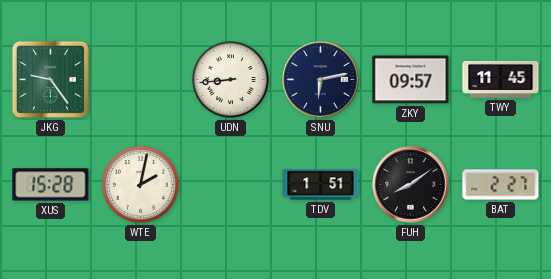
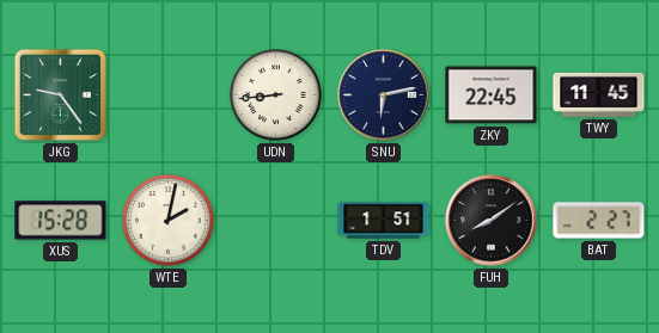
ZKY: 09:57 -> 22:45
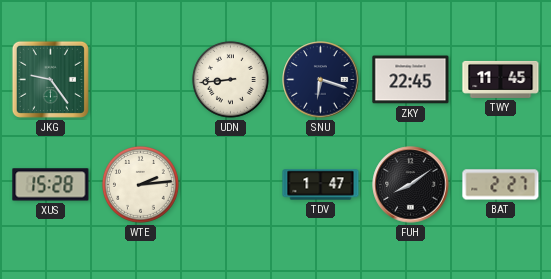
SNU: 6:13 -> 6:18
WTE: 2:02 -> 2:14
TDV: 1:51 -> 1:47
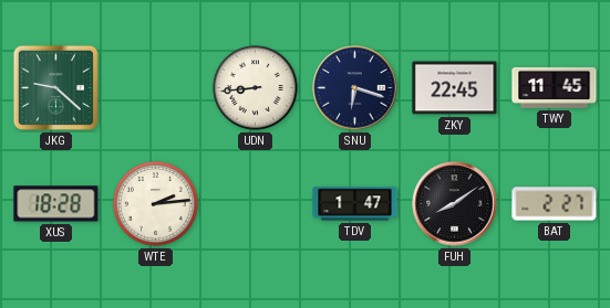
JKG: 9:24 -> 9:22
XUS: 15:28 -> 18:28
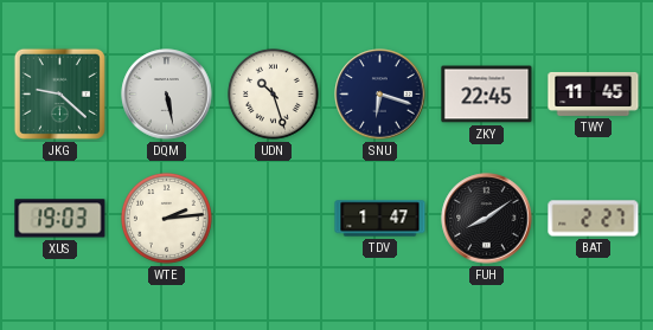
DQM: none -> 5:28
UDN: 8:44 -> 10:27
XUS: 18:28 -> 19:03
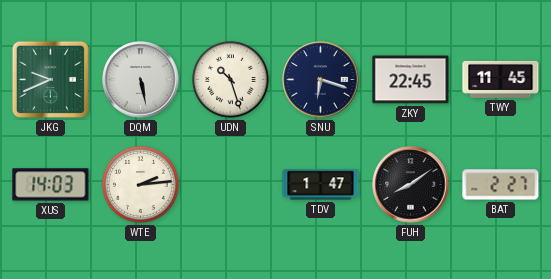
JKG: 9:22 -> 9:41
XUS: 19:03 -> 14:03
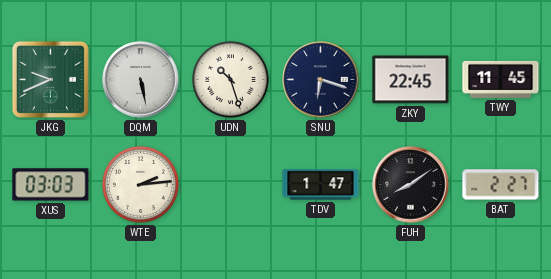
XUS: 14:03 -> 03:03
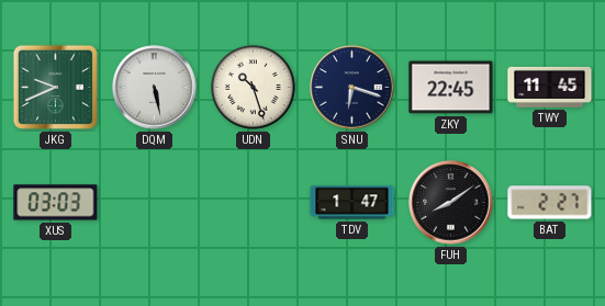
WTE: 2:14 -> none
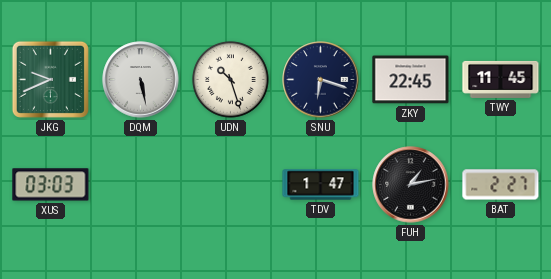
FUH: 8:09 -> 1:13
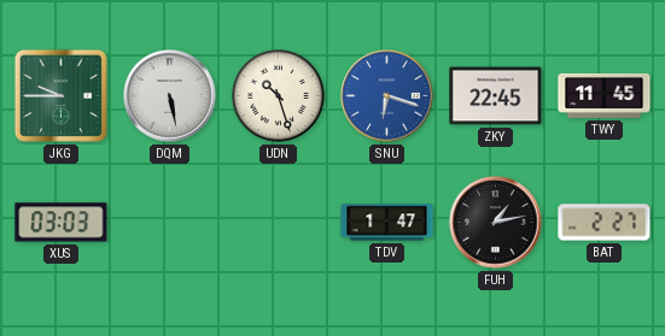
JKG: 9:41 -> 9:45
SNU dial: navy -> blue
